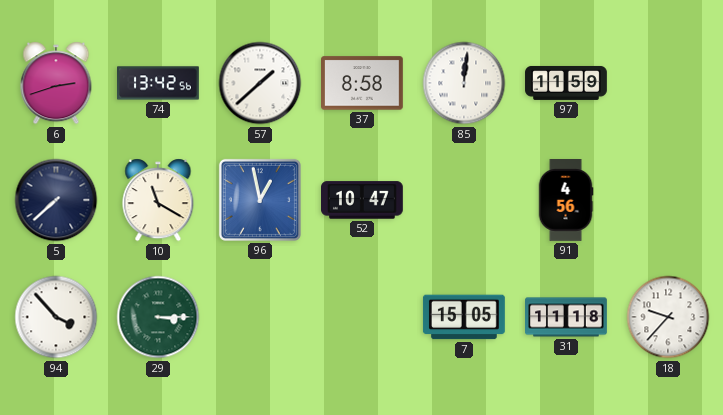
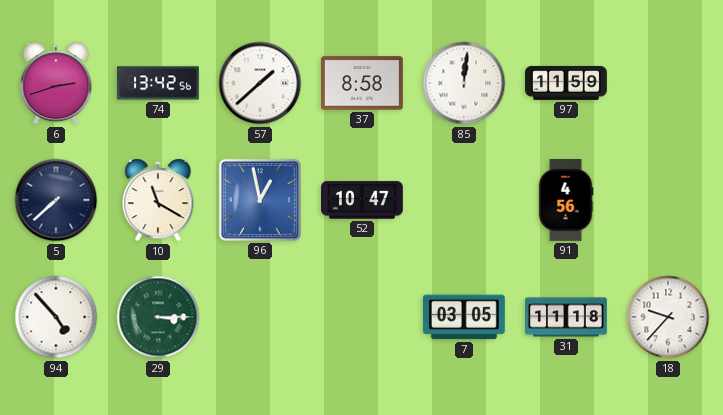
94: 3:53 -> 4:53
7: 15:05 -> 03:05
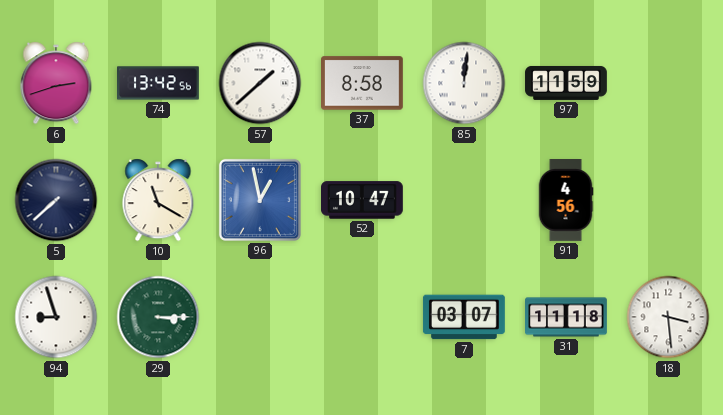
94: 4:53 -> 8:57
7: 03:05 -> 03:07
18: 9:37 -> 3:29
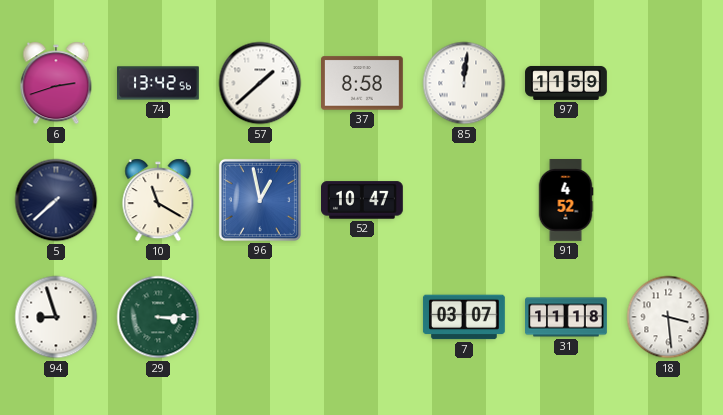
91: 4:56 -> 4:52
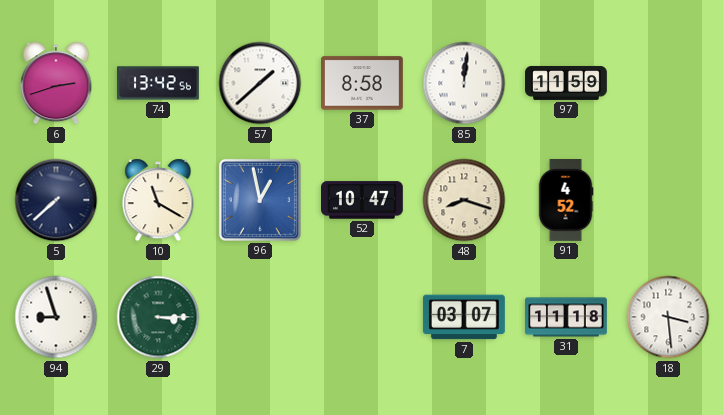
48: none -> 8:18
